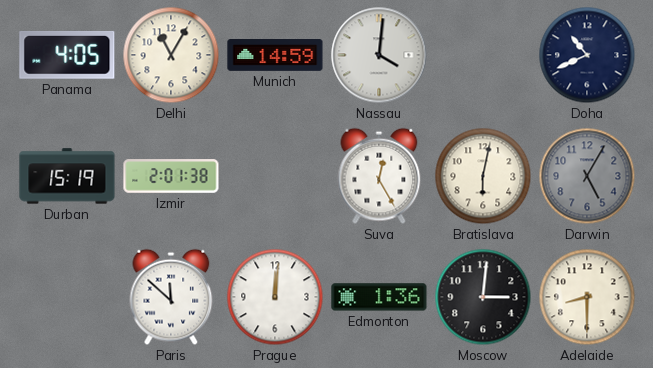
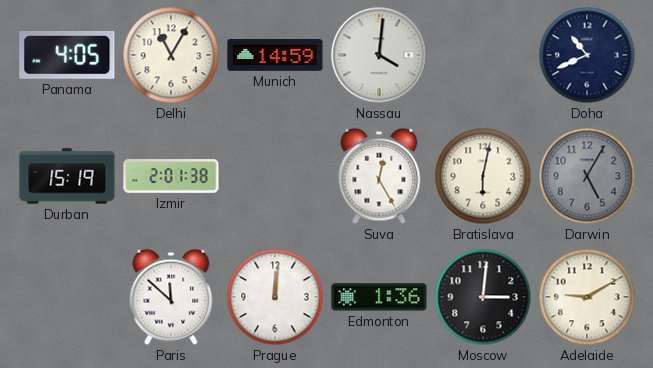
Adelaide: 8:30 -> 9:10
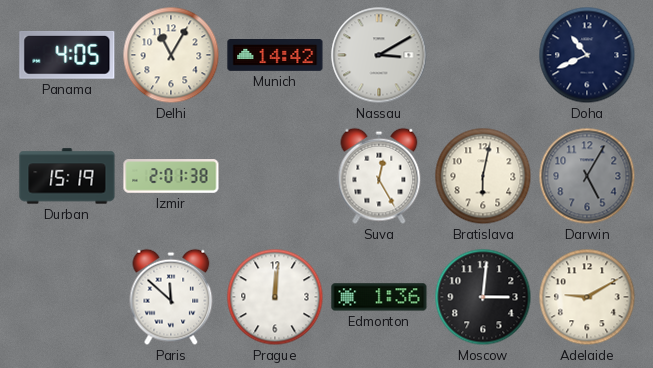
Munich: 14:59 -> 14:42
Nassau: 4:01 -> 3:10
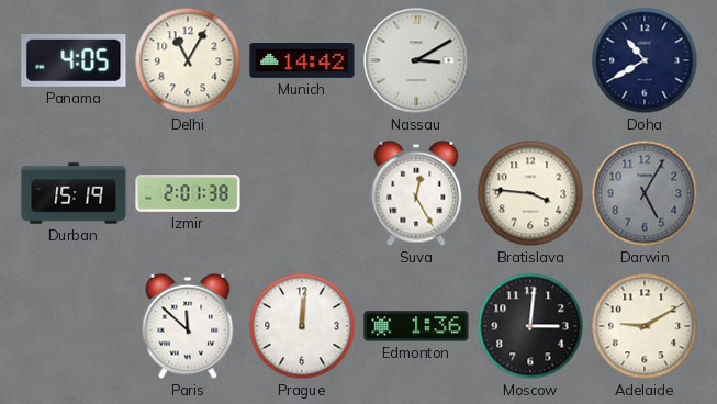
Doha: 10:41 -> 10:40
Bratislava: 6:02 -> 3:46
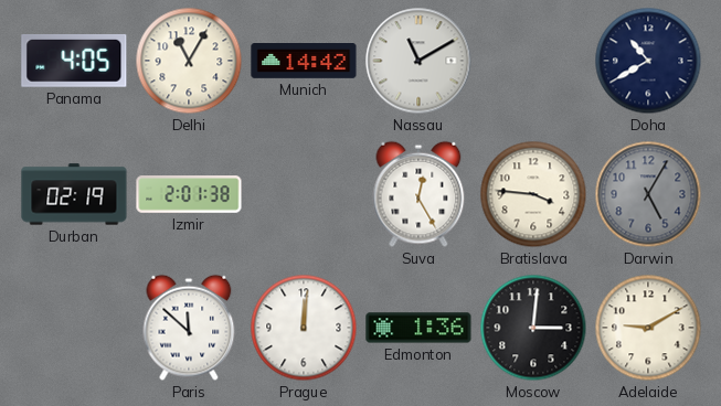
Nassau: 3:10 -> 11:10
Durban: 15:19 -> 02:19
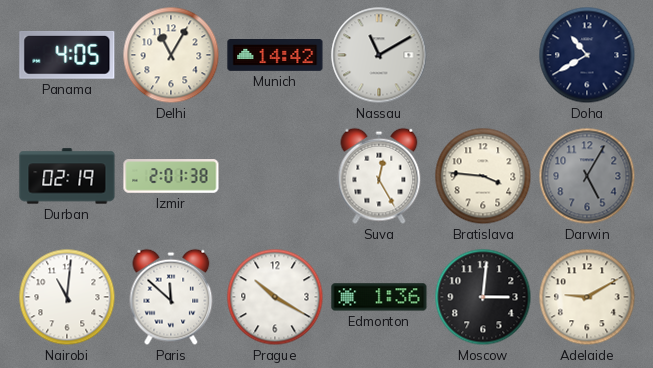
Nairobi: none -> 11:01
Prague: 12:01 -> 10:20
